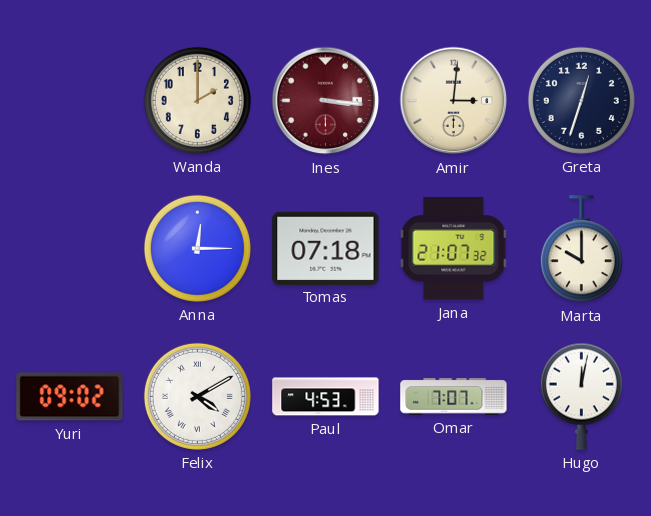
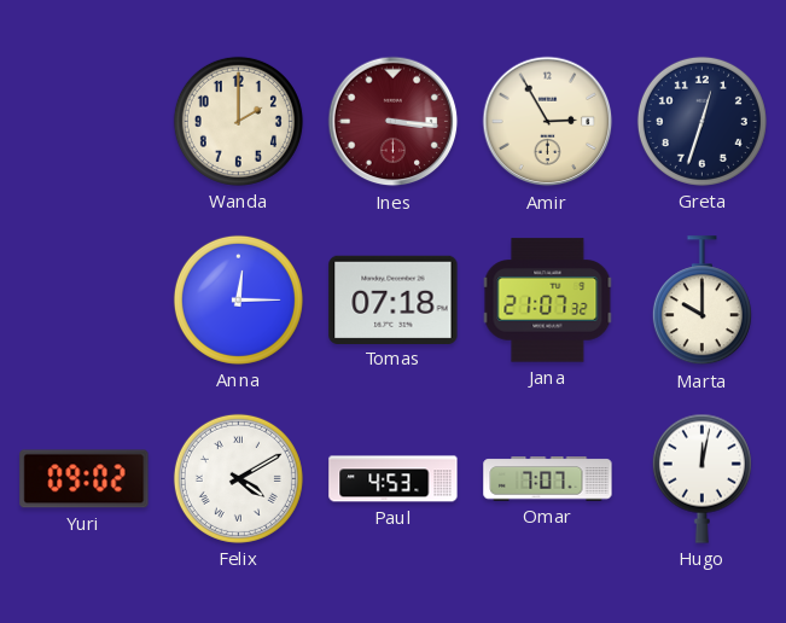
Amir: 3:01 -> 2:55
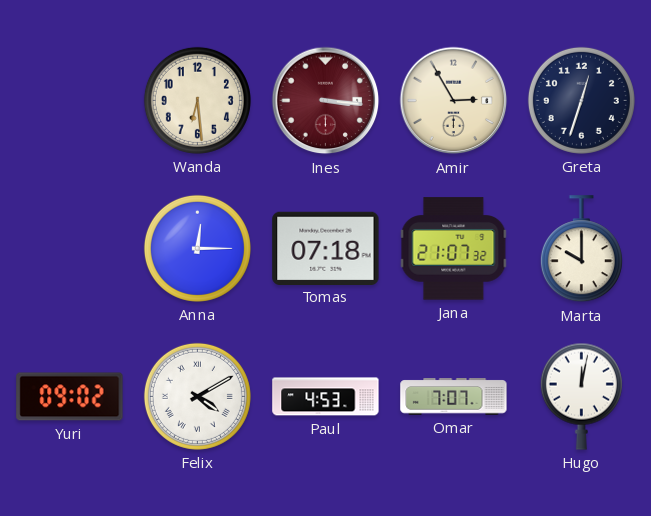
Wanda: 2:00 -> 6:29
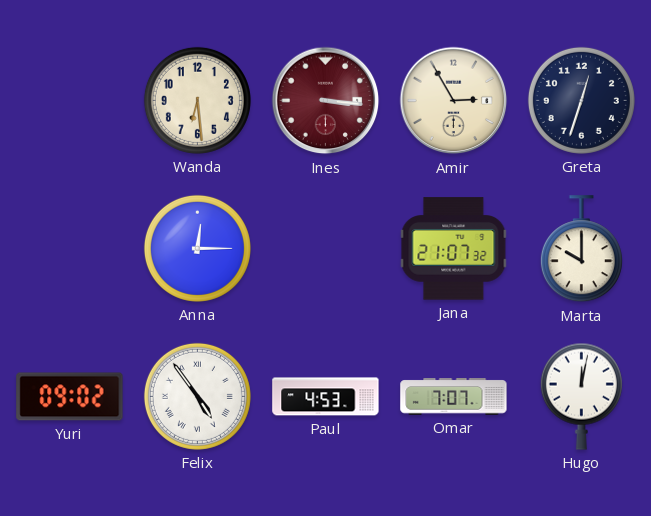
Tomas: 07:18 -> none
Felix: 4:10 -> 4:54
